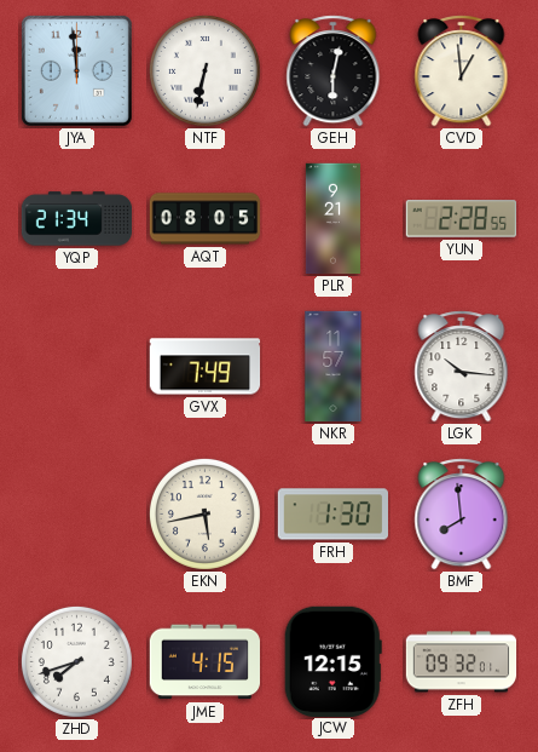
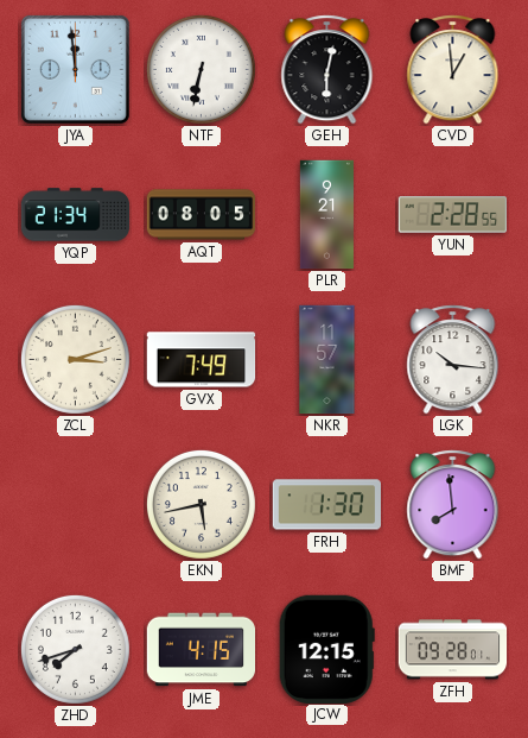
ZCL: none -> 3:12
ZFH: 09:32 -> 09:28
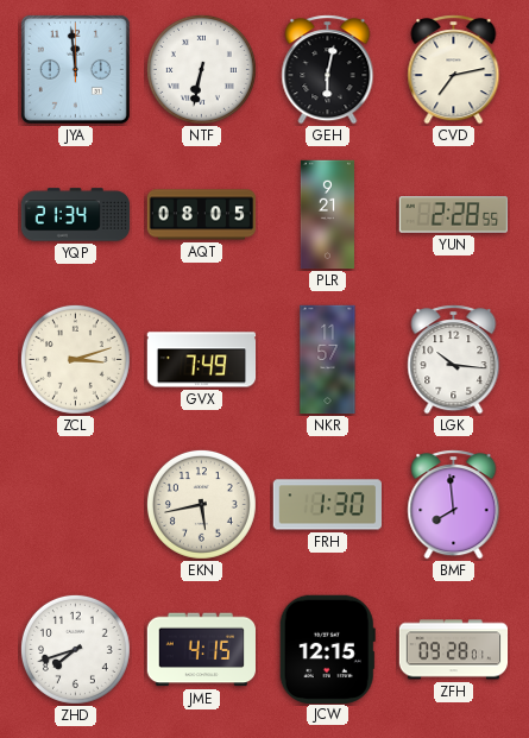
CVD: 12:59 -> 7:13
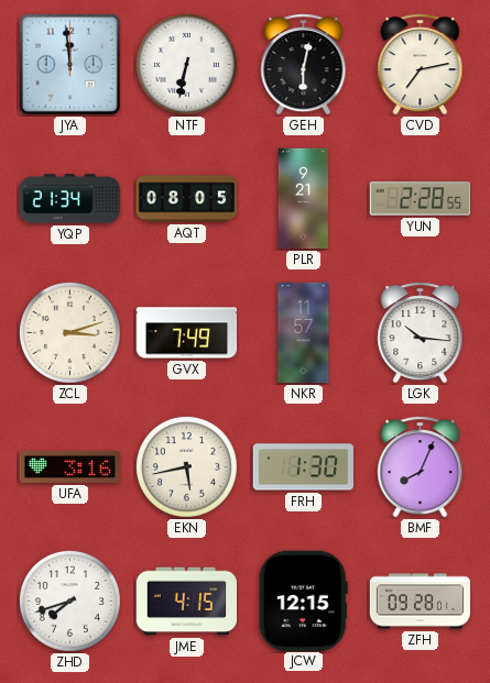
UFA: none -> 3:16
BMF: 7:59 -> 8:04
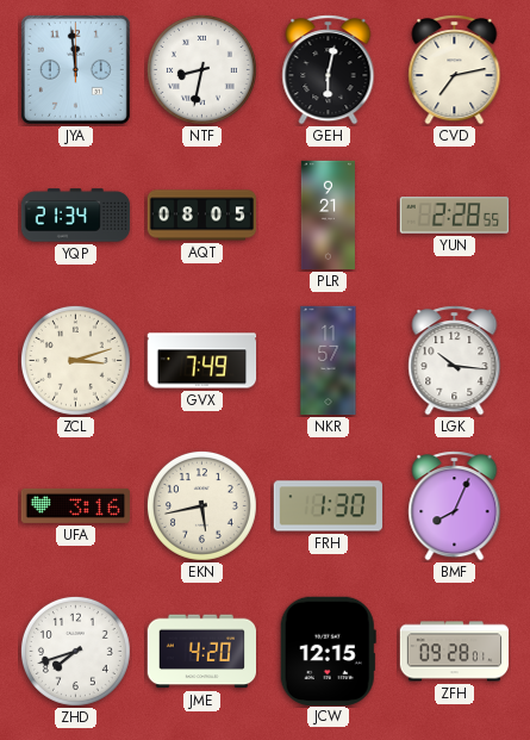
NTF: 6:32 -> 8:32
JME: 4:15 -> 4:20
